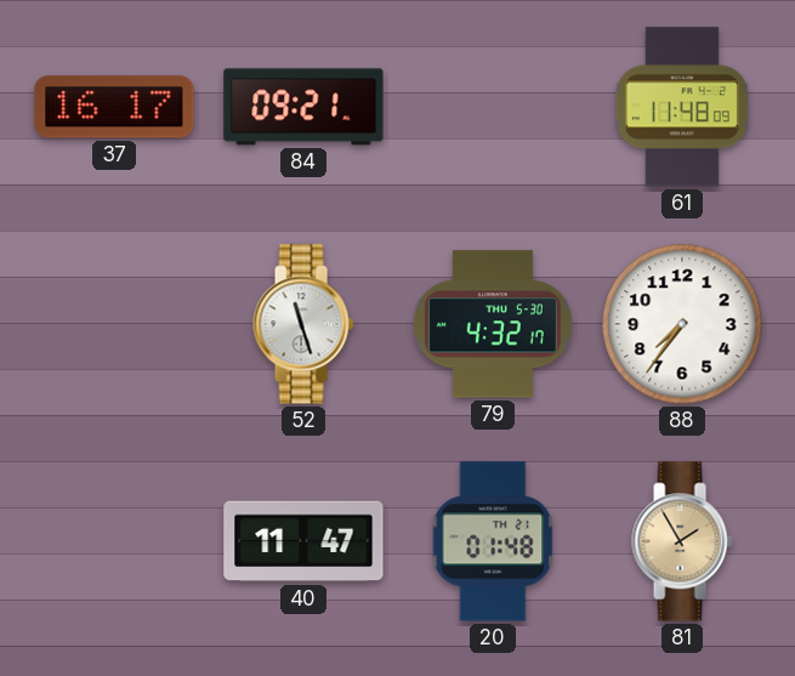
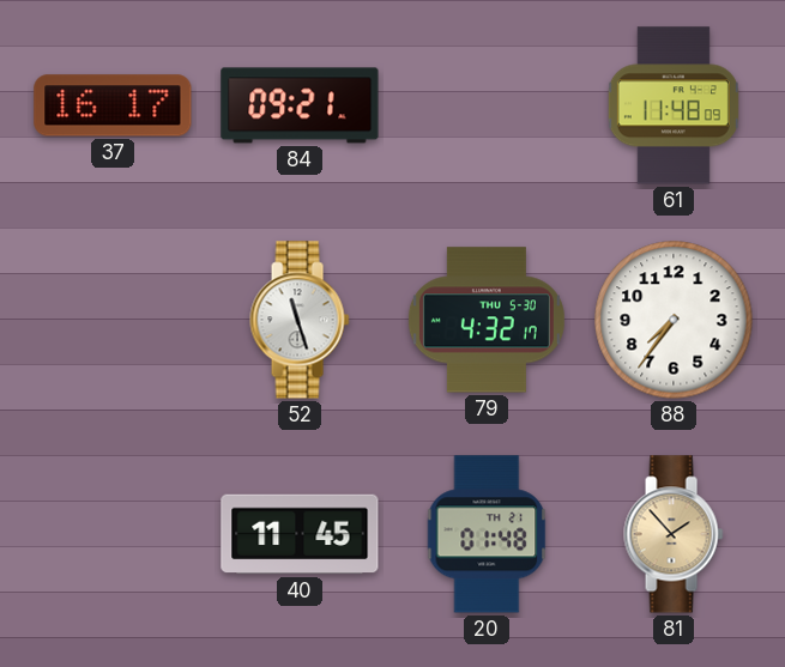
40: 11:47 -> 11:45
81: 1:55 -> 1:53
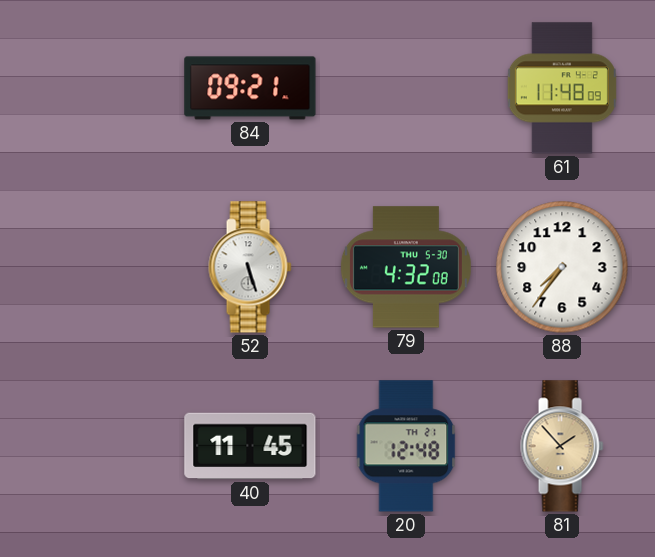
37: 16:17 -> none
52: 11:27 -> 5:27
79: 4:32:17 -> 4:32:08
20: 01:48 -> 12:48
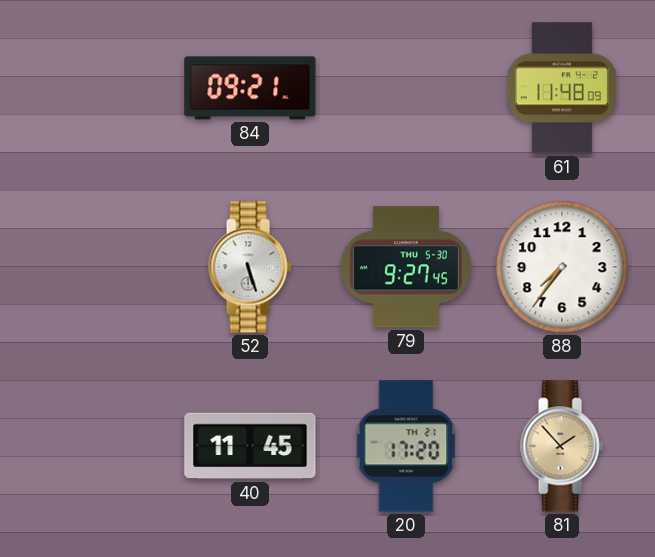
79: 4:32 -> 9:27
20: 12:48 -> 17:20
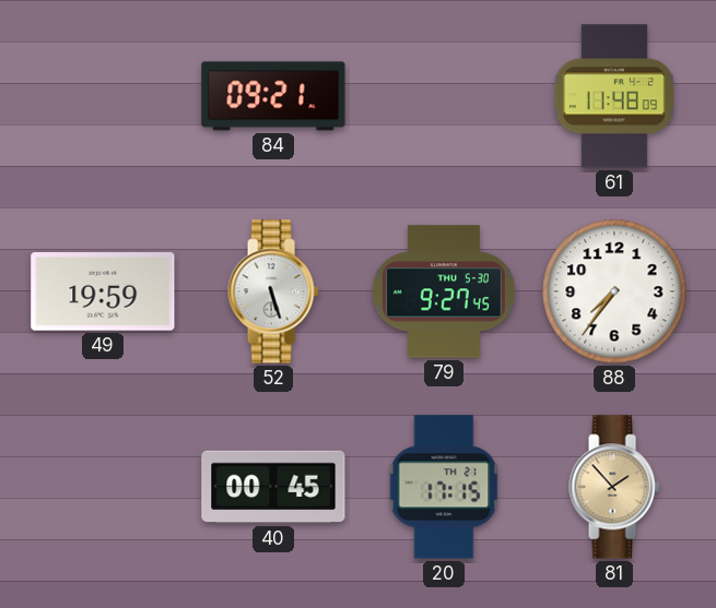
49: none -> 19:59
40: 11:45 -> 00:45
20: 17:20 -> 17:15
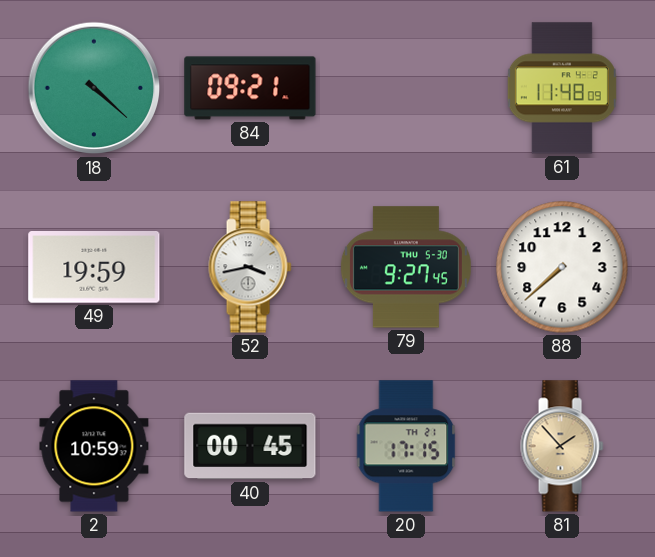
18: none -> 4:22
52: 5:27 -> 3:43
88: 7:36 -> 7:38
2: none -> 10:59
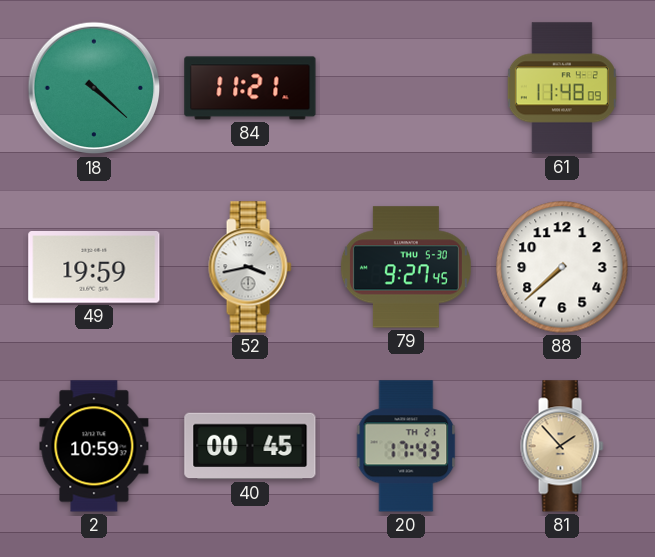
84: 09:21 -> 11:21
20: 17:15 -> 17:43
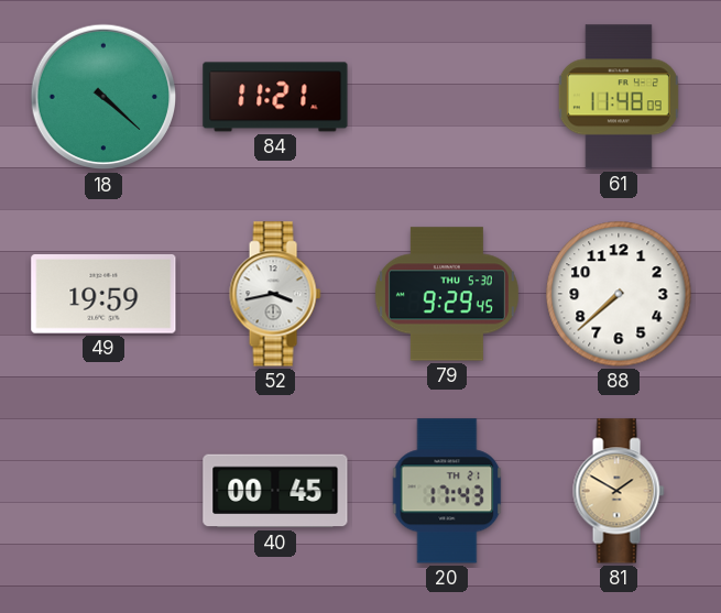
79: 9:27 -> 9:29
2: 10:59 -> none
81: 1:53 -> 1:50
